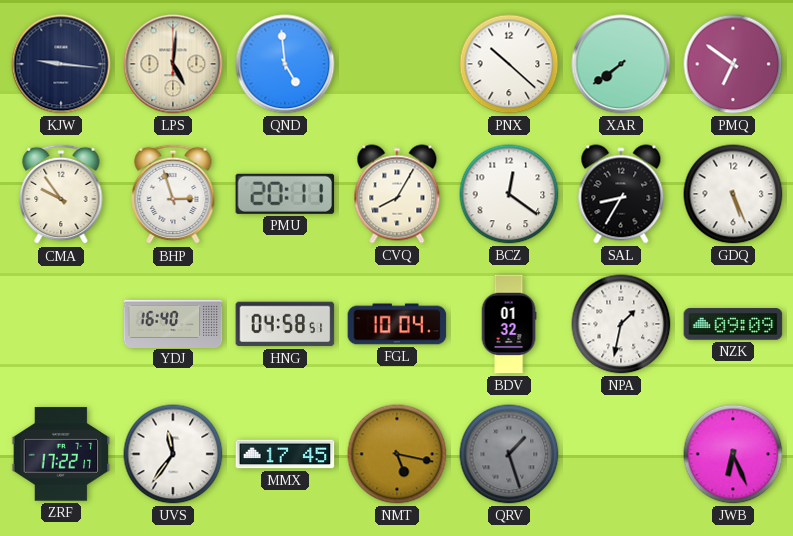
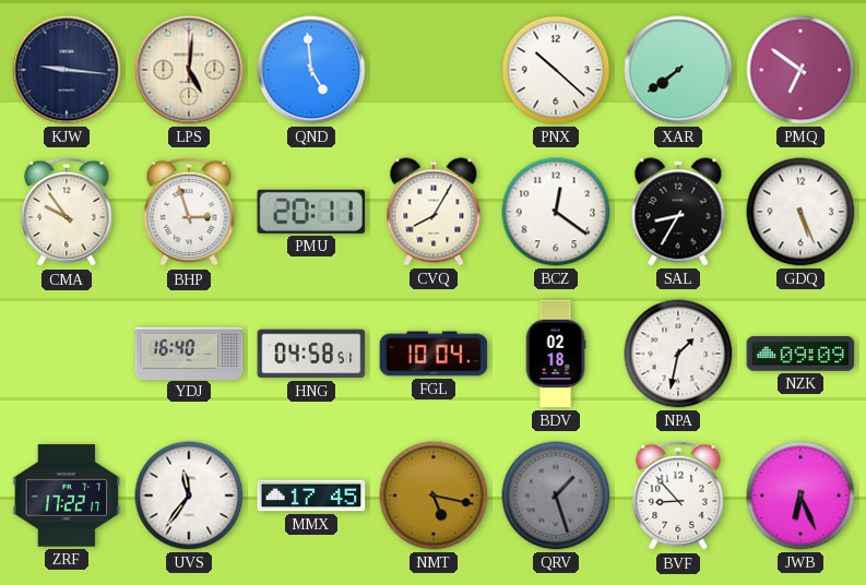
BDV: 01:32 -> 02:18
BVF: none -> 8:53
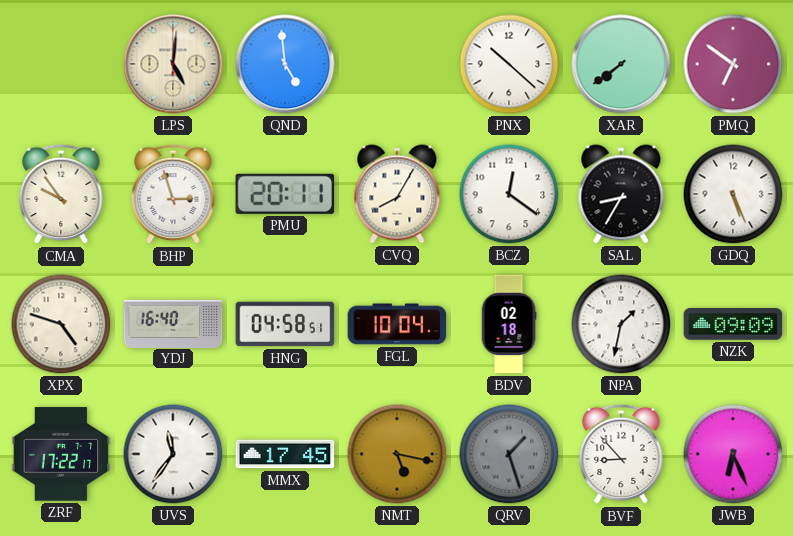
KJW: 9:16 -> none
XPX: none -> 4:48
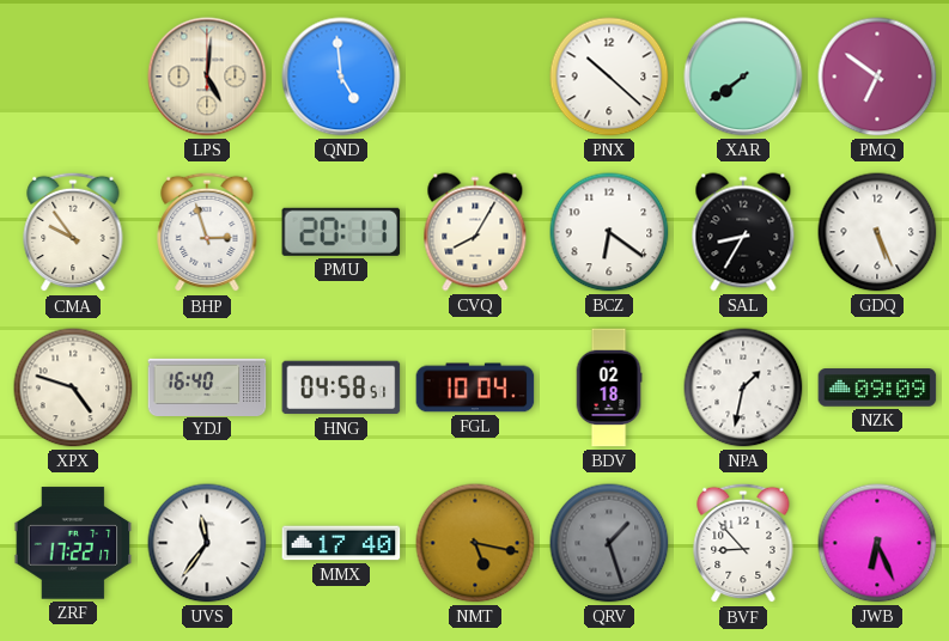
BCZ: 12:21 -> 6:21
MMX: 17:45 -> 17:40
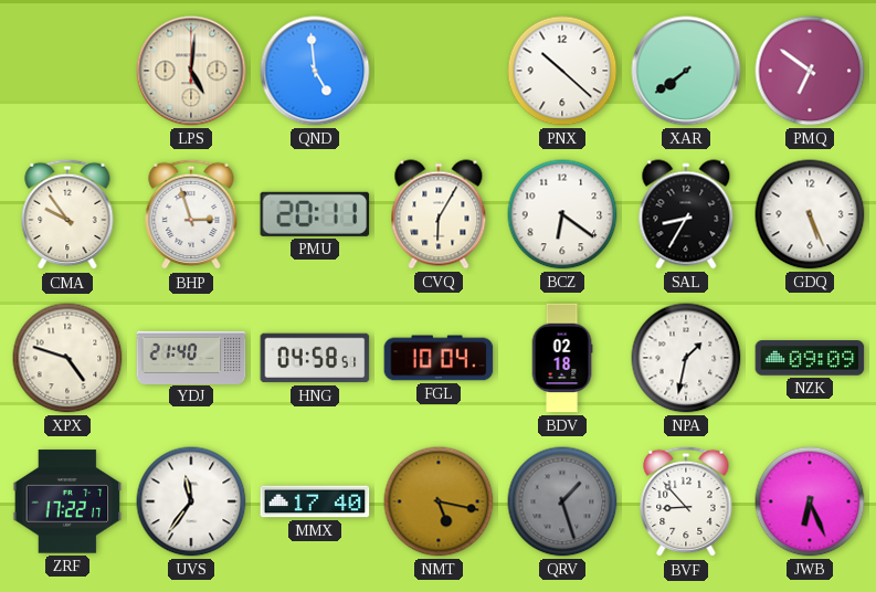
CVQ: 8:05 -> 6:05
YDJ: 16:40 -> 21:40
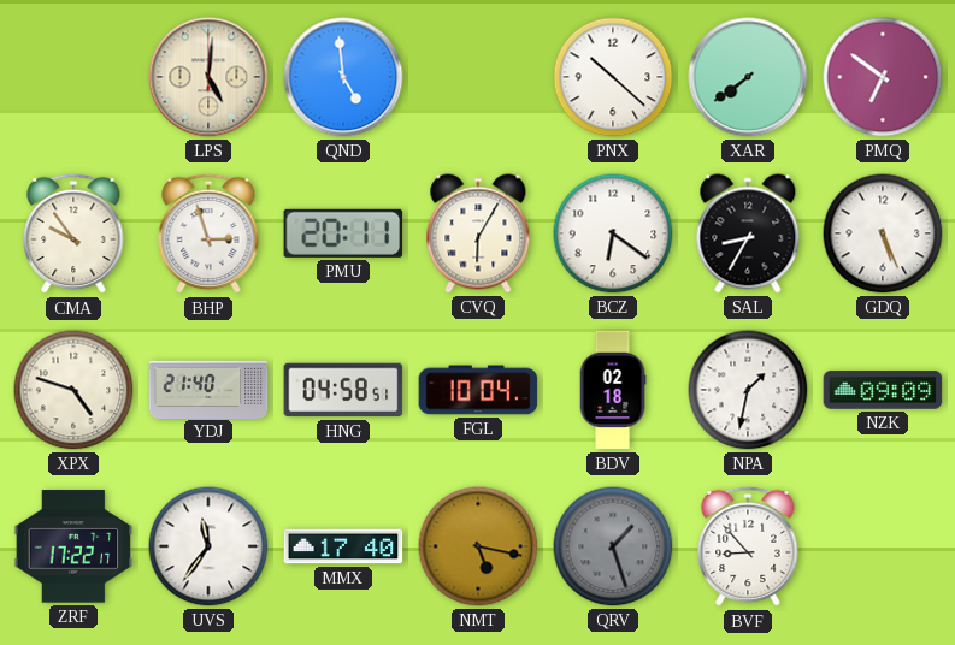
JWB: 6:26 -> none
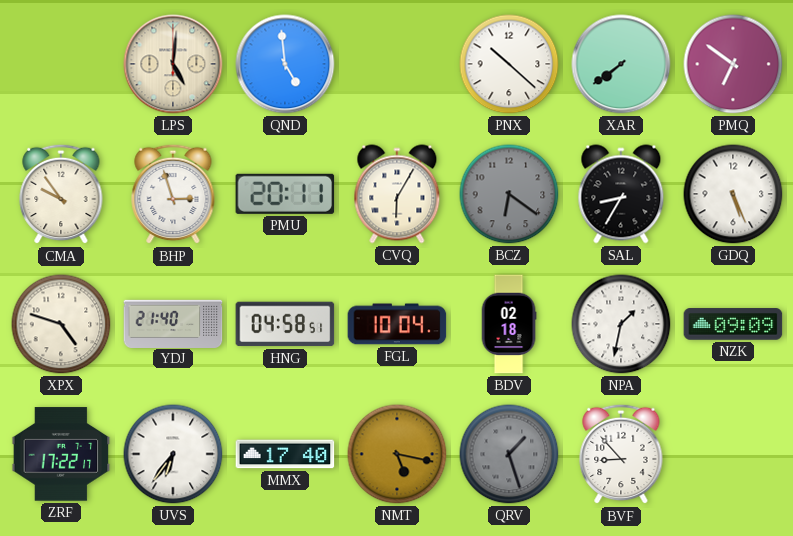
BCZ dial: white -> grey
UVS: 11:36 -> 6:36
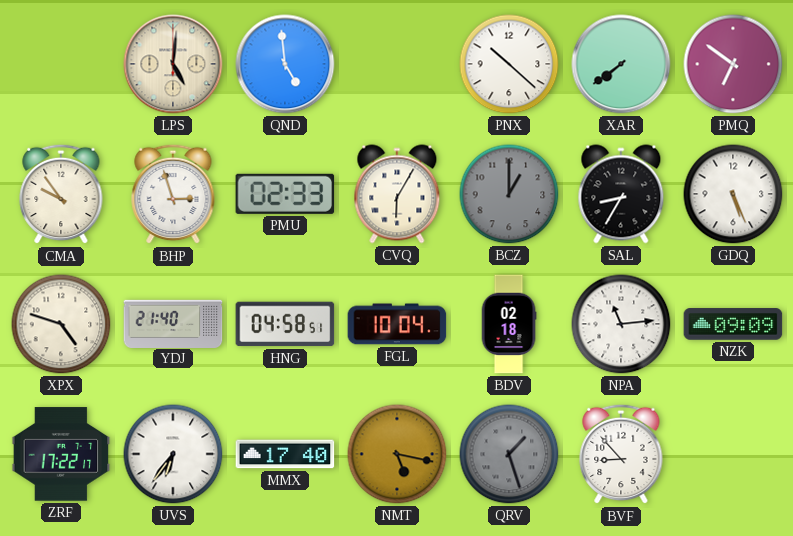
PMU: 20:11 -> 02:33
BCZ: 6:21 -> 1:00
NPA: 1:32 -> 11:14
